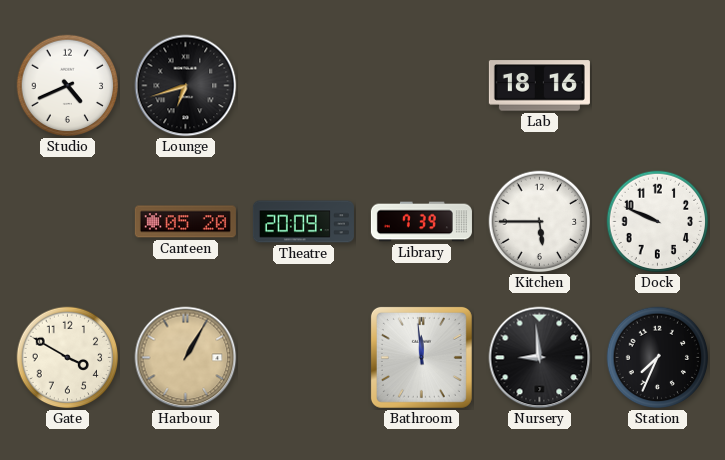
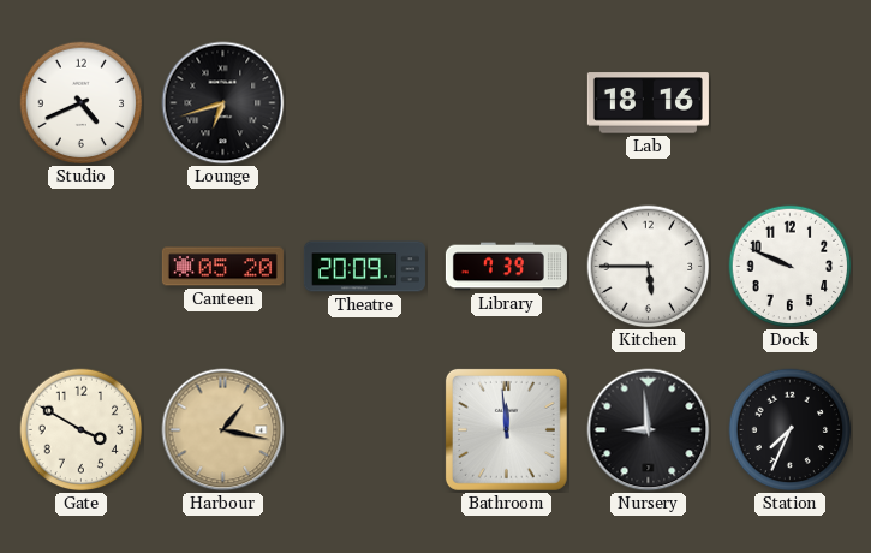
Harbour: 1:05 -> 1:17
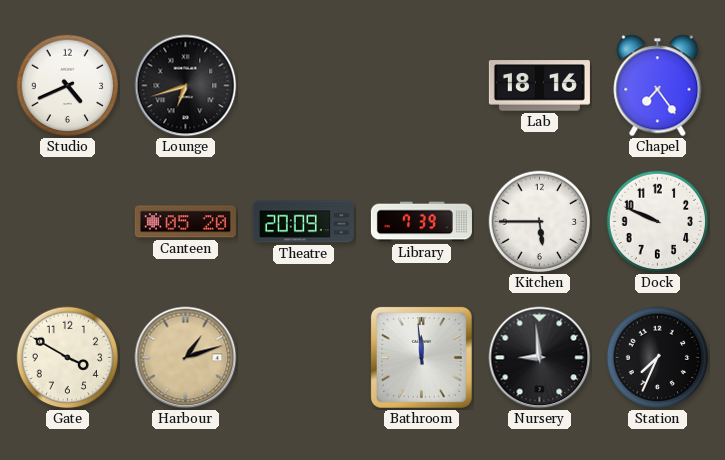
Chapel: none -> 7:24
Harbour: 1:17 -> 1:12
